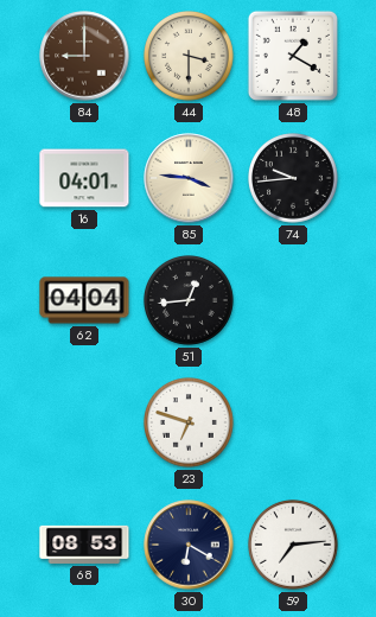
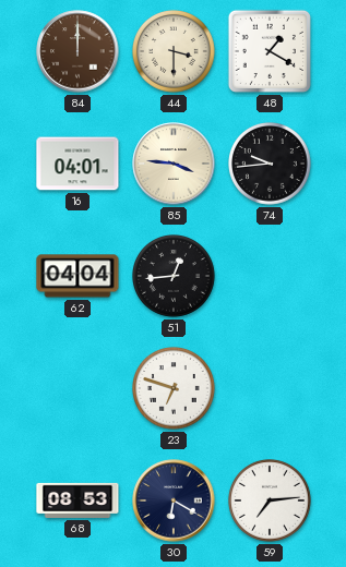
84: 9:00 -> 12:00
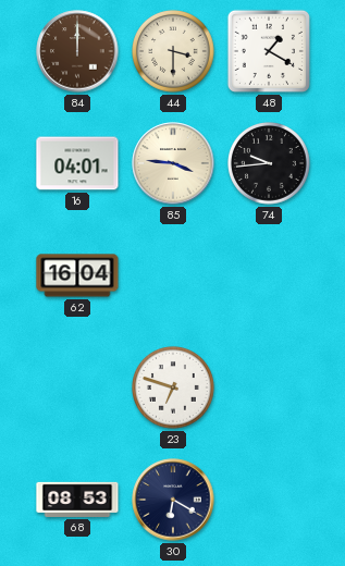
62: 04:04 -> 16:04
51: 12:44 -> none
59: 7:14 -> none
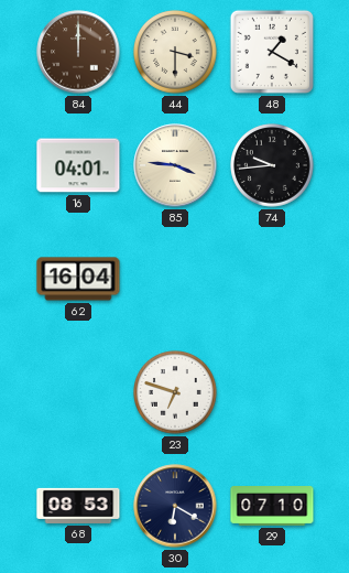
29: none -> 07:10
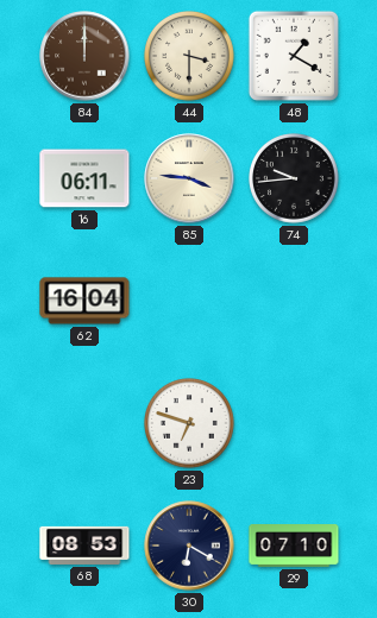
16: 04:01 -> 06:11
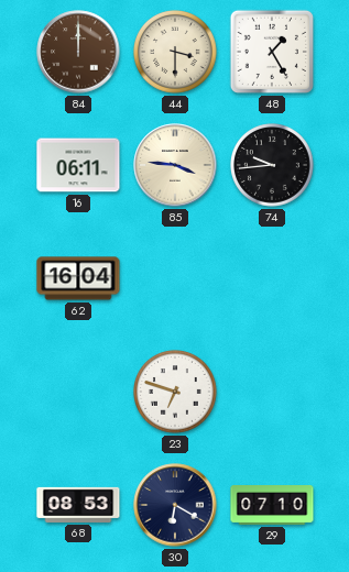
48: 1:20 -> 1:25
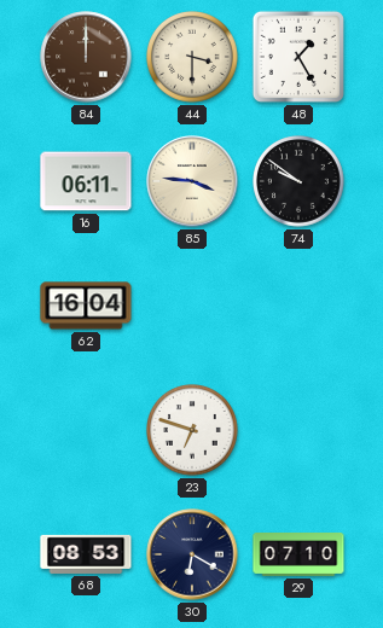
74: 9:44 -> 9:51
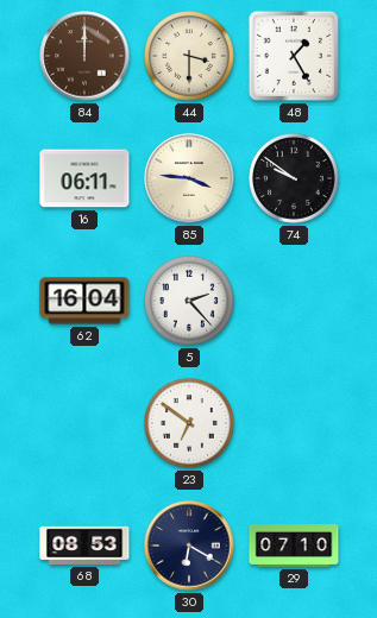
5: none -> 2:23
23: 6:48 -> 6:51
